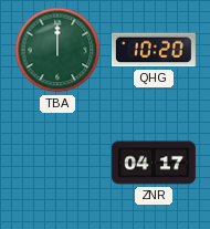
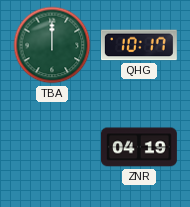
QHG: 10:20 -> 10:17
ZNR: 04:17 -> 04:19
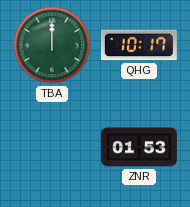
ZNR: 04:19 -> 01:53
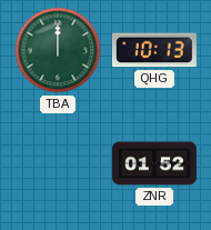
QHG: 10:17 -> 10:13
ZNR: 01:53 -> 01:52
